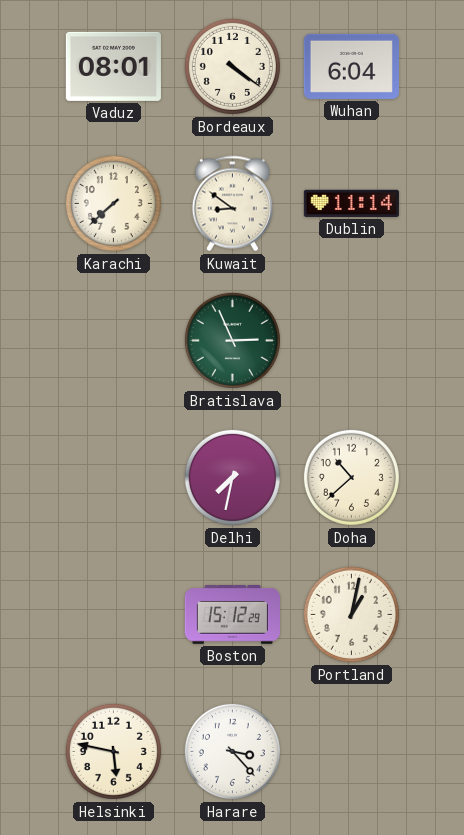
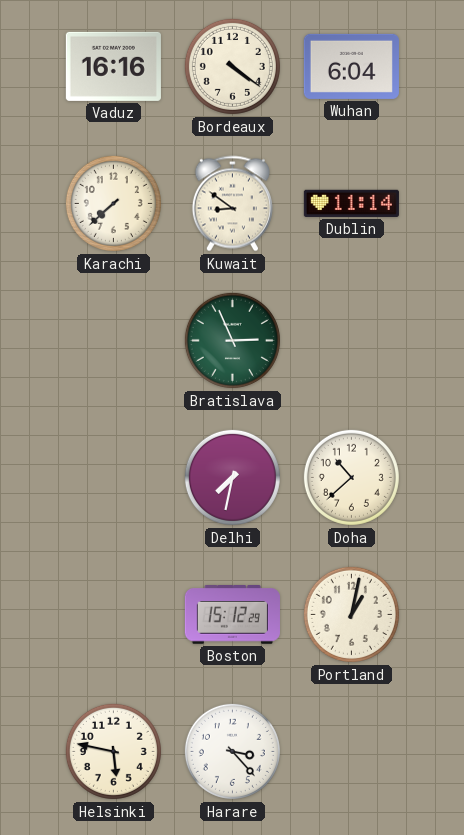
Vaduz: 08:01 -> 16:16
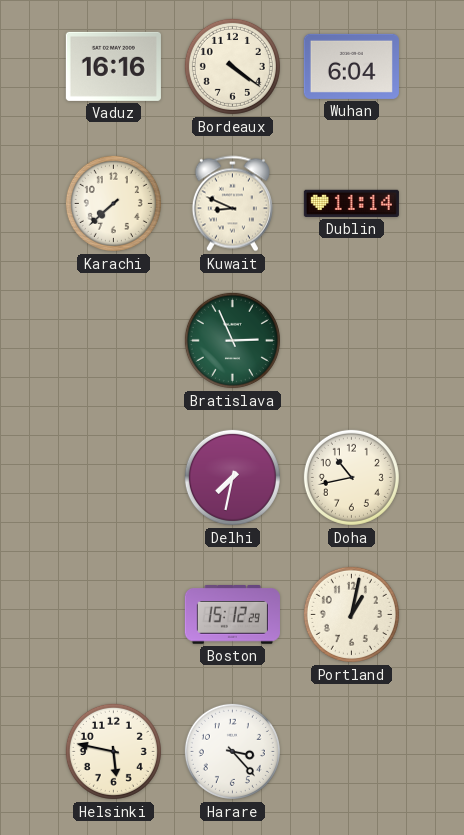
Kuwait: 8:51 -> 8:49
Doha: 10:38 -> 10:43
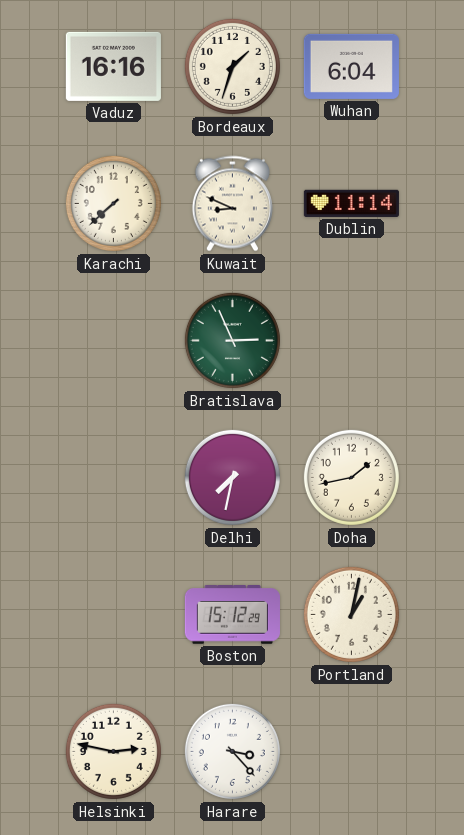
Bordeaux: 4:21 -> 1:33
Doha: 10:43 -> 1:43
Helsinki: 5:47 -> 2:47
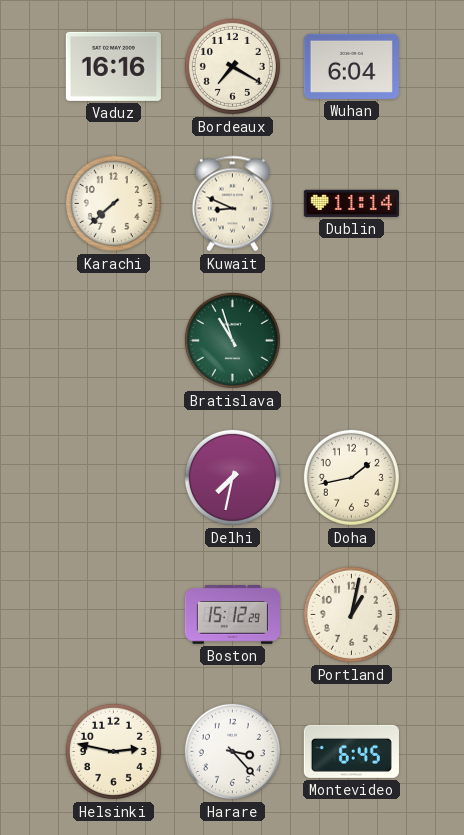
Bordeaux: 1:33 -> 7:20
Bratislava: 2:56 -> 10:57
Montevideo: none -> 6:45
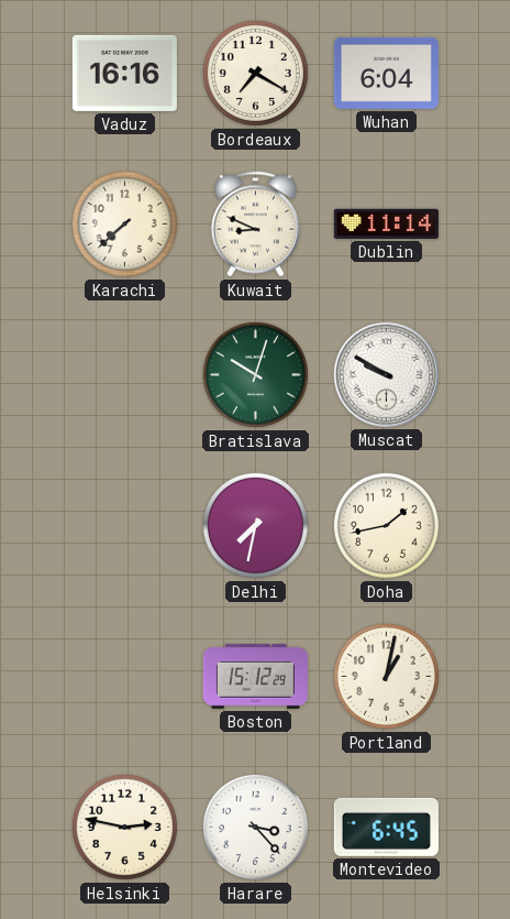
Bratislava: 10:57 -> 10:03
Muscat: none -> 9:50
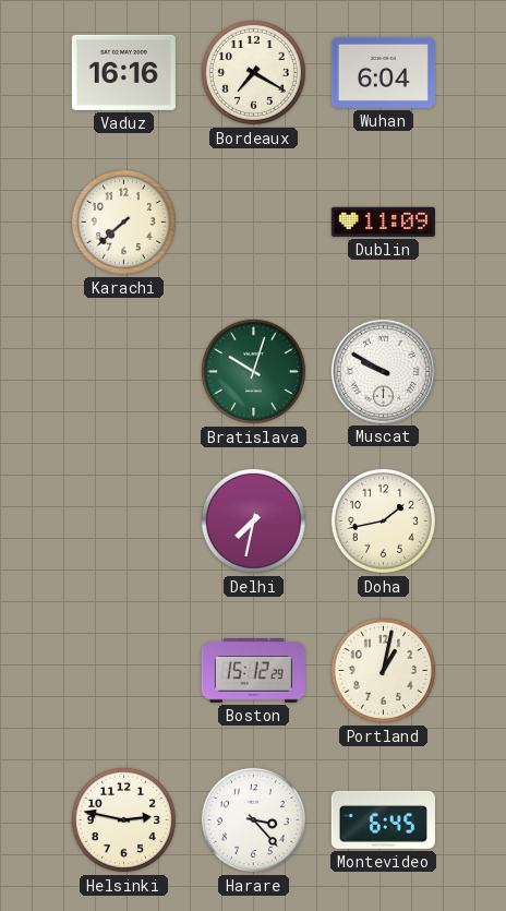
Kuwait: 8:49 -> none
Dublin: 11:14 -> 11:09
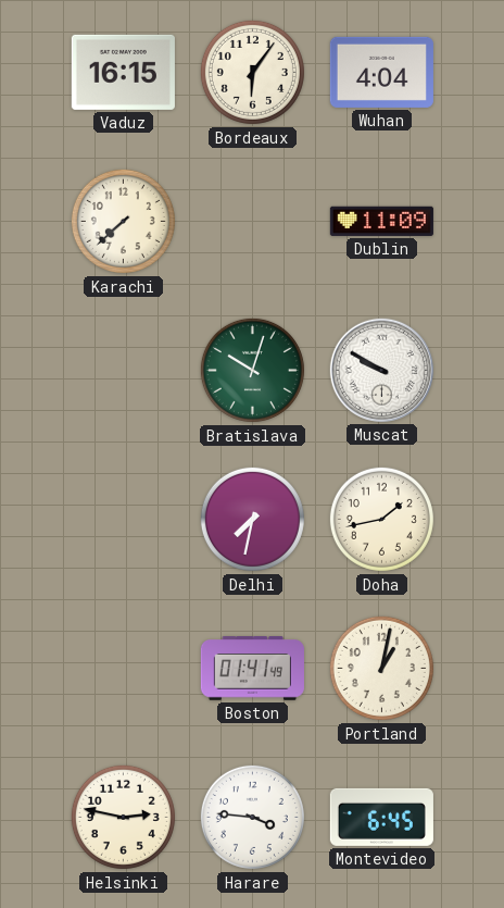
Vaduz: 16:16 -> 16:15
Bordeaux: 7:20 -> 6:06
Wuhan: 6:04 -> 4:04
Boston: 15:12 -> 01:41
Harare: 3:23 -> 3:46
